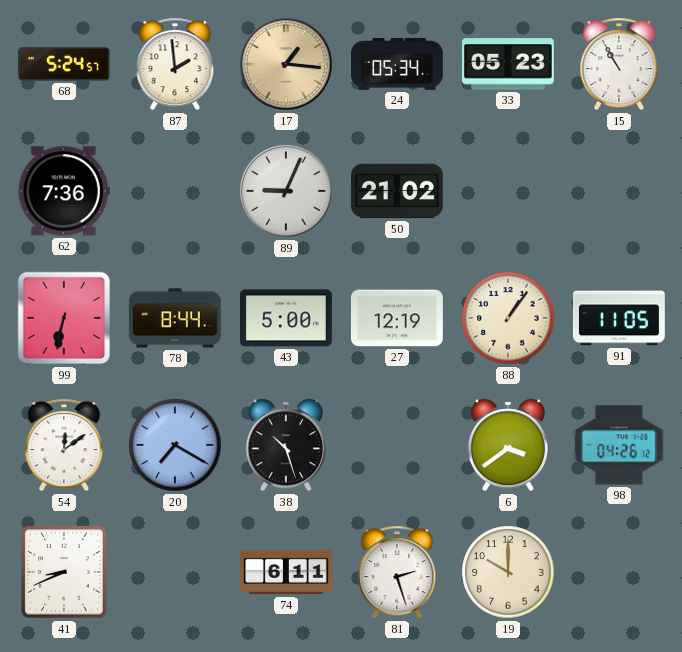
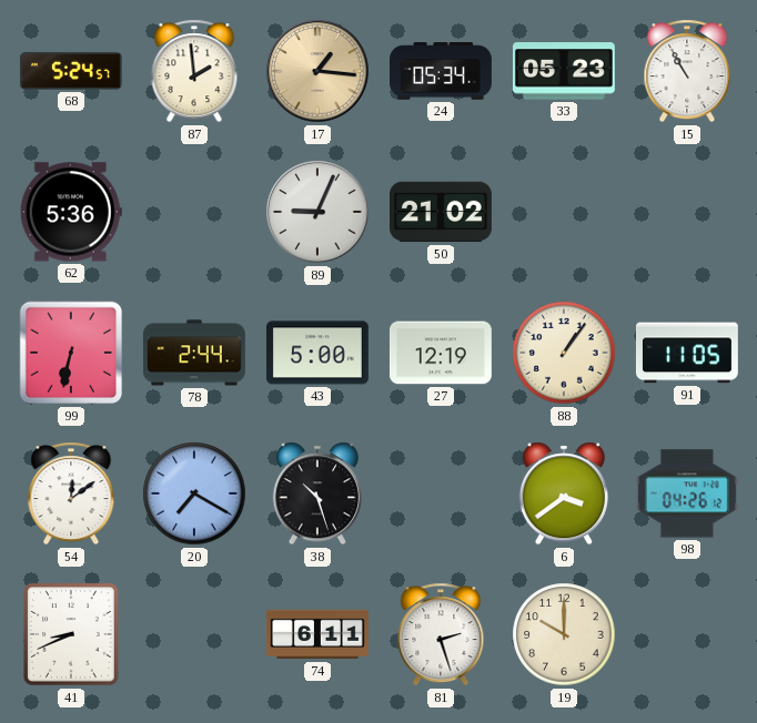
62: 7:36 -> 5:36
78: 8:44 -> 2:44
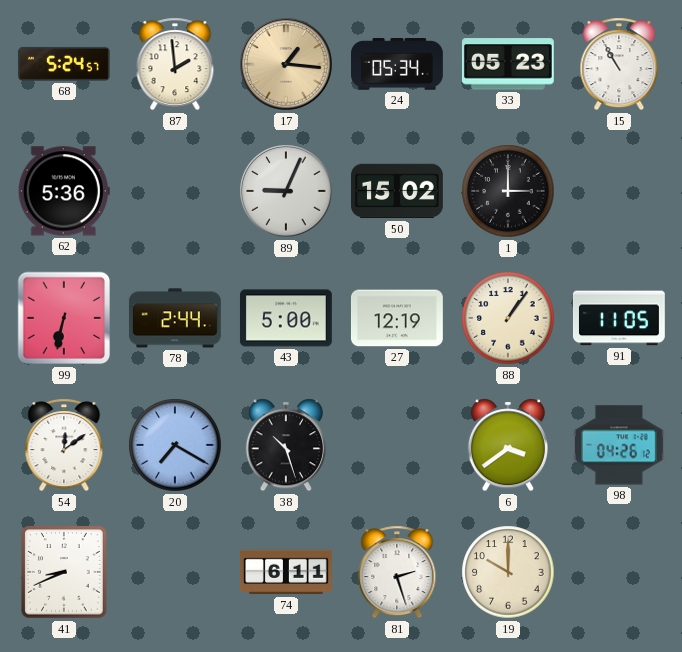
50: 21:02 -> 15:02
1: none -> 3:00
